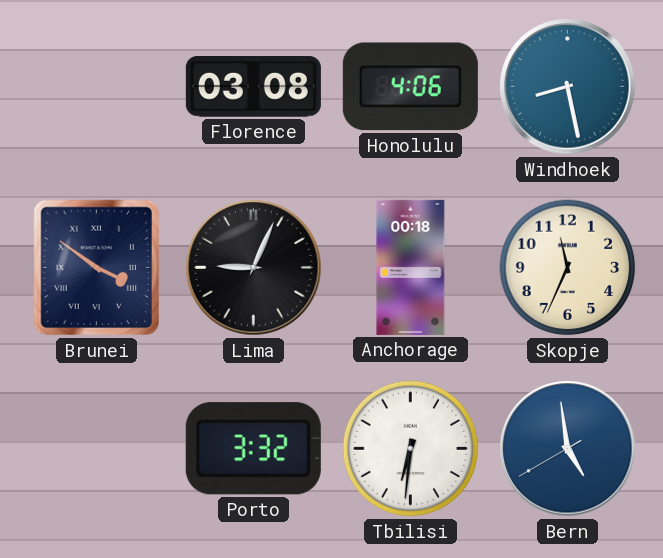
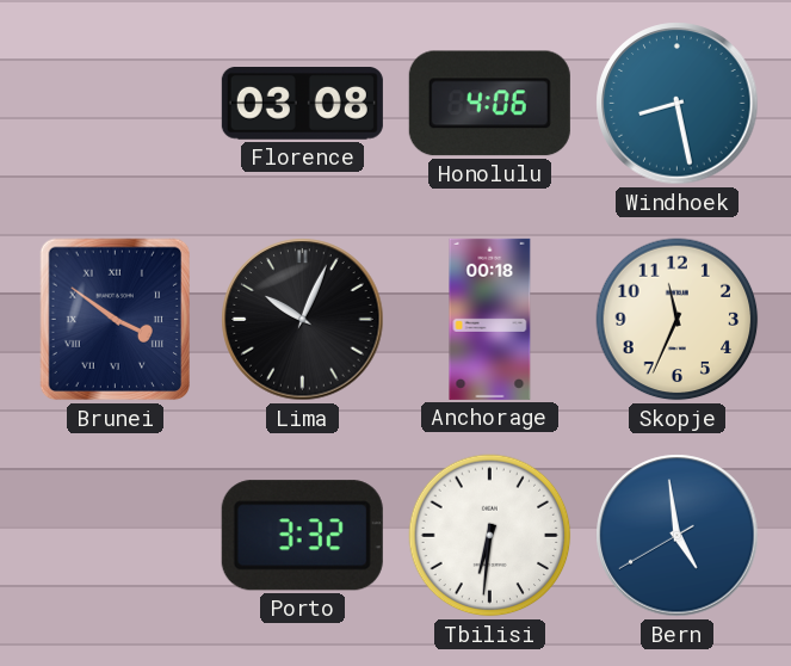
Lima: 9:04 -> 10:04
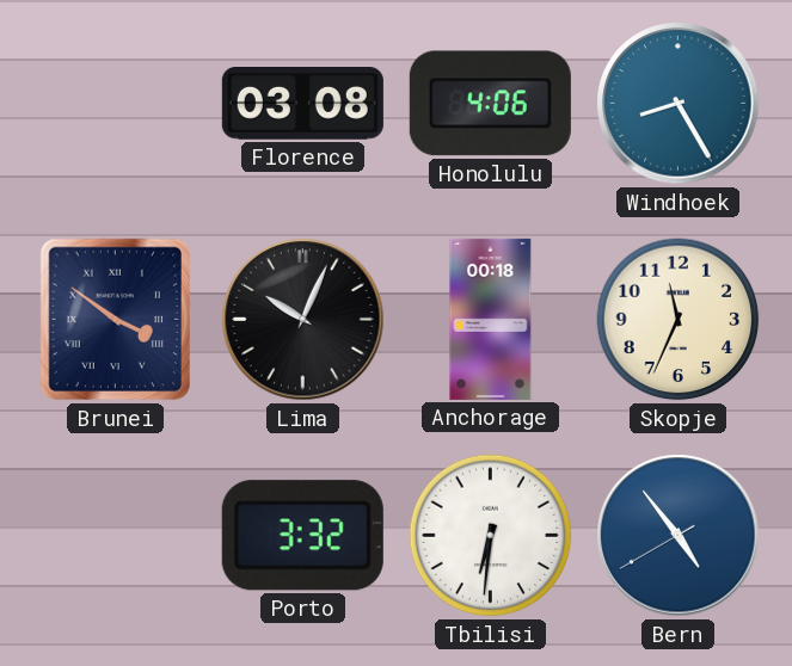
Windhoek: 8:28 -> 8:25
Bern: 4:58 -> 4:53
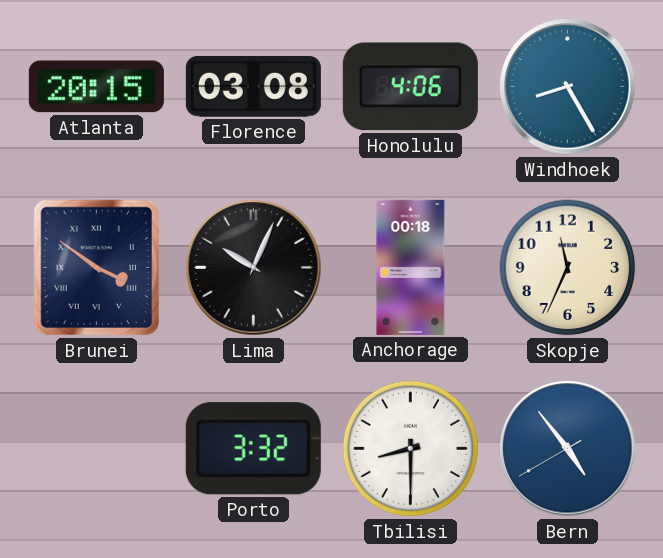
Atlanta: none -> 20:15
Tbilisi: 6:31 -> 8:30
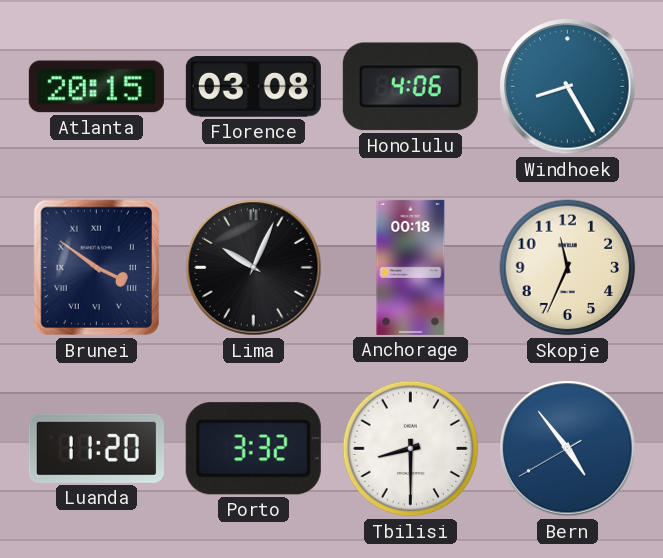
Luanda: none -> 11:20
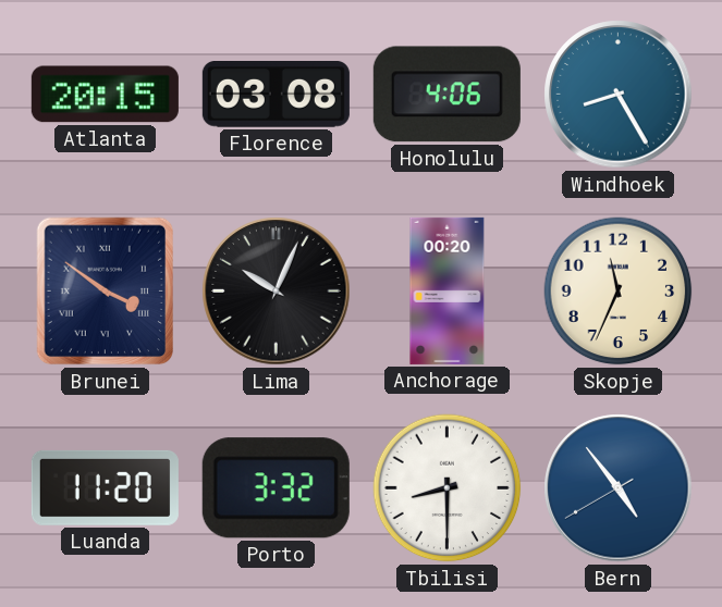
Anchorage: 00:18 -> 00:20
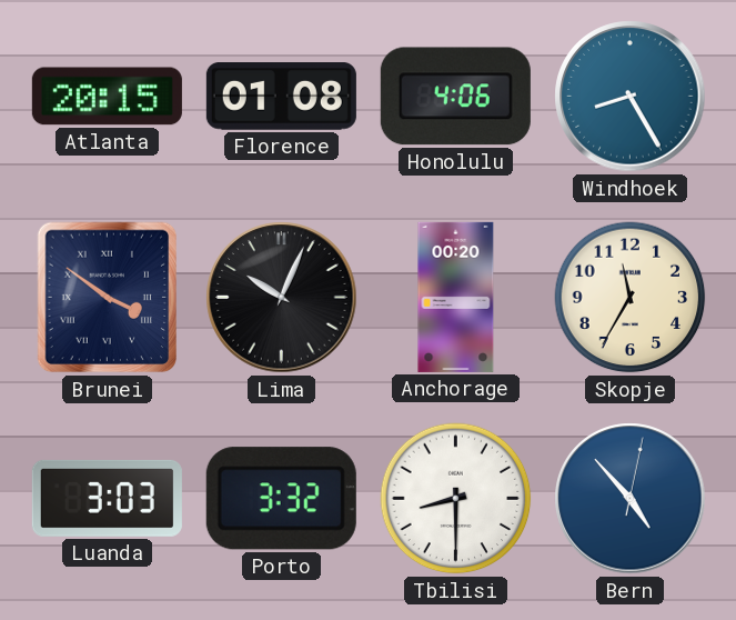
Florence: 03:08 -> 01:08
Skopje: 11:34 -> 11:35
Luanda: 11:20 -> 3:03
Bern: 4:53:40 -> 4:53:02
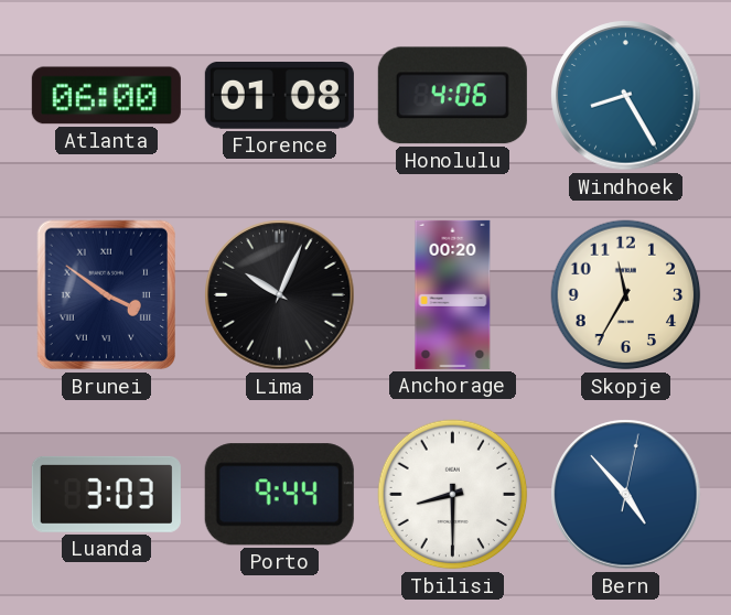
Atlanta: 20:15 -> 06:00
Porto: 3:32 -> 9:44
